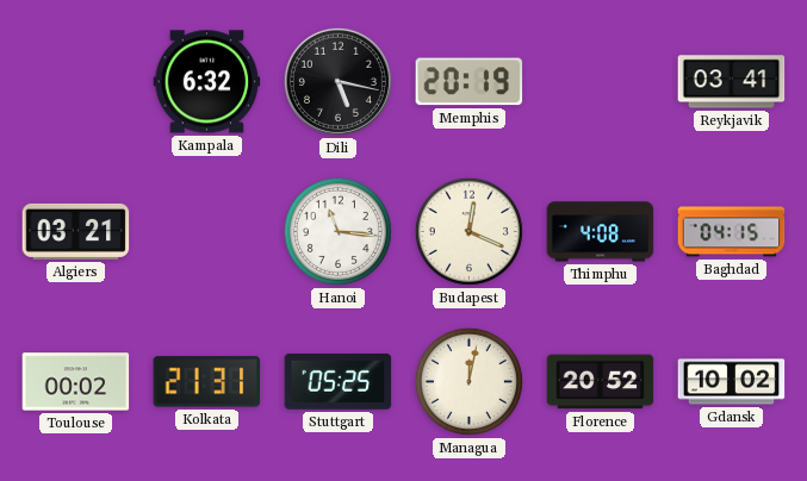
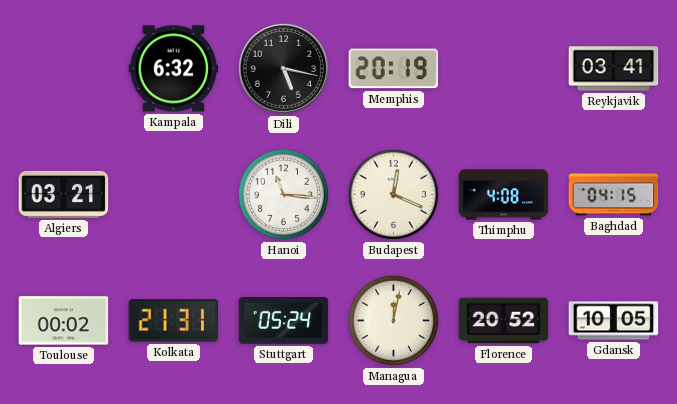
Stuttgart: 05:25 -> 05:24
Gdansk: 10:02 -> 10:05
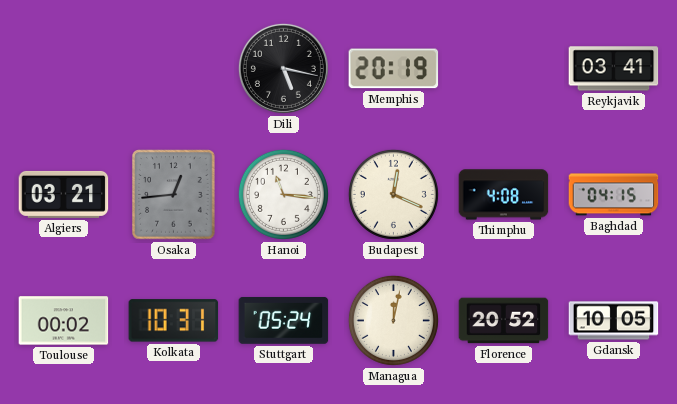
Kampala: 6:32 -> none
Osaka: none -> 12:44
Kolkata: 21:31 -> 10:31
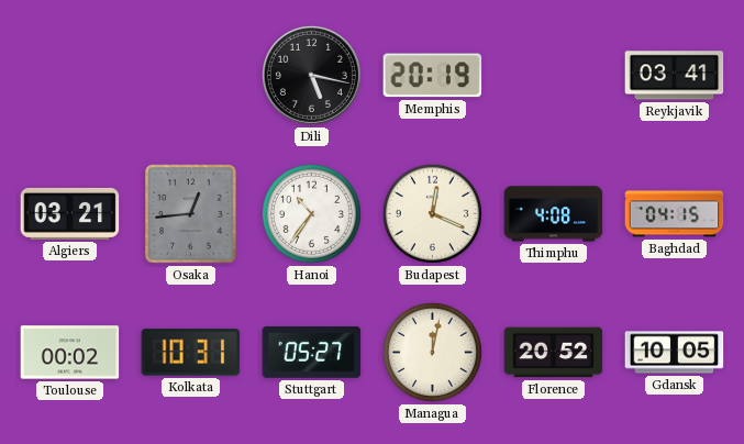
Hanoi: 11:16 -> 10:36
Stuttgart: 05:24 -> 05:27
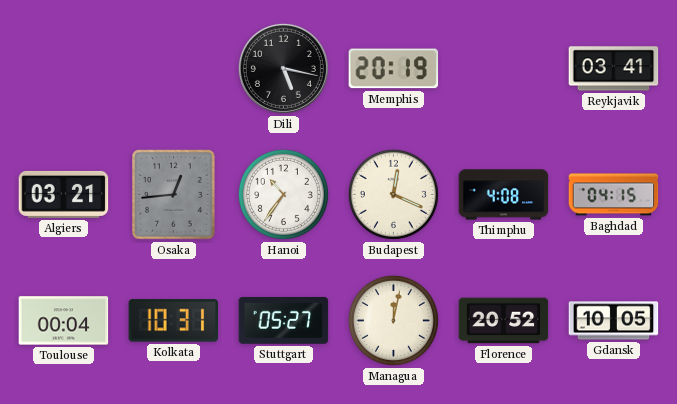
Toulouse: 00:02 -> 00:04
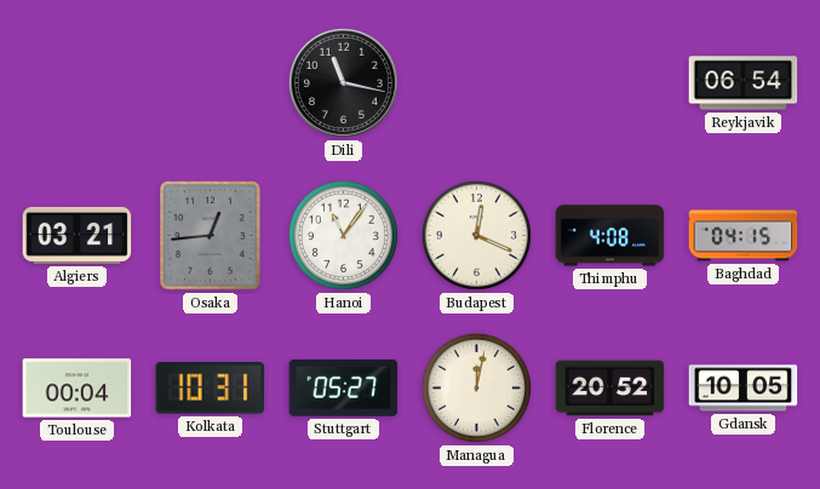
Dili: 5:17 -> 11:17
Memphis: 20:19 -> none
Reykjavik: 03:41 -> 06:54
Hanoi: 10:36 -> 11:06
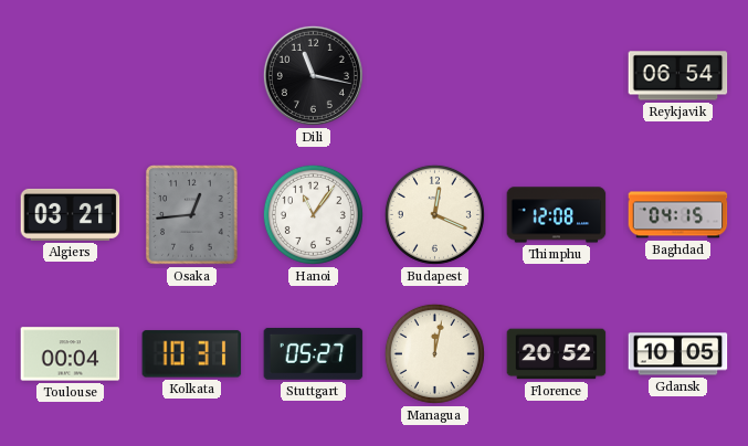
Thimphu: 4:08 -> 12:08
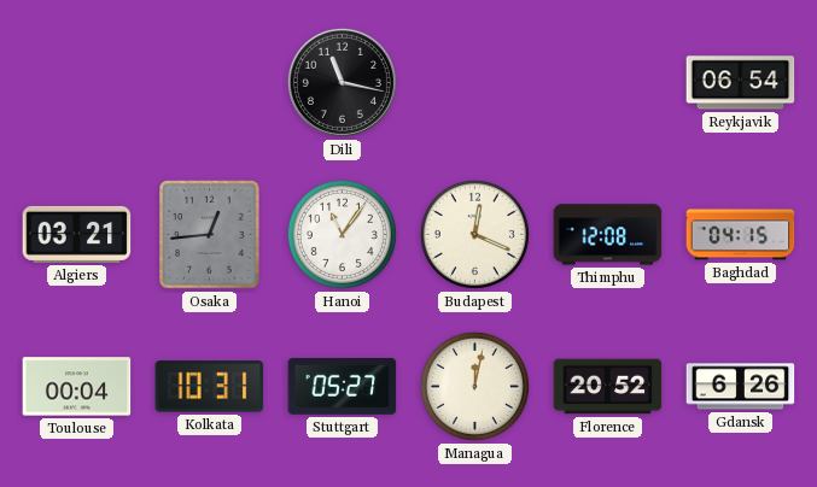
Gdansk: 10:05 -> 6:26
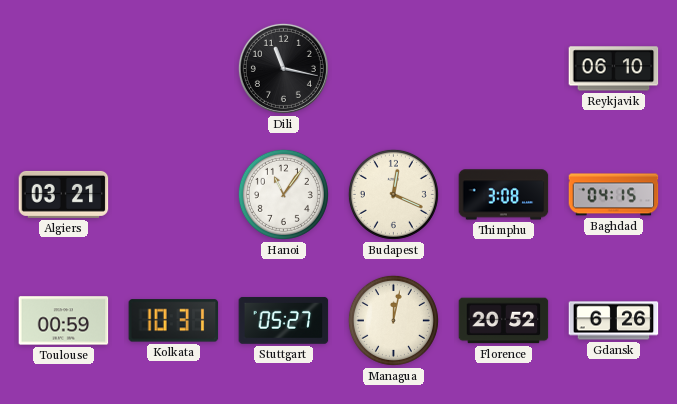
Reykjavik: 06:54 -> 06:10
Osaka: 12:44 -> none
Thimphu: 12:08 -> 3:08
Toulouse: 00:04 -> 00:59
